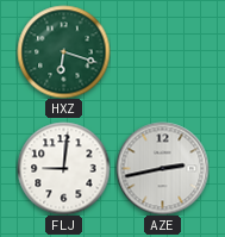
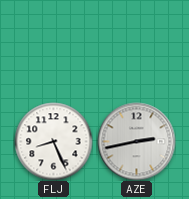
HXZ: 6:18 -> none
FLJ: 9:01 -> 8:26
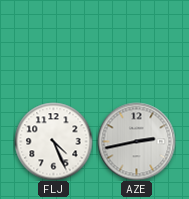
FLJ: 8:26 -> 4:26
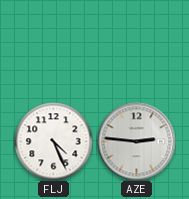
AZE: 2:43 -> 2:46
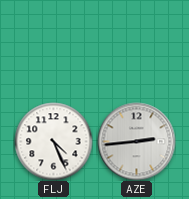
AZE: 2:46 -> 2:44
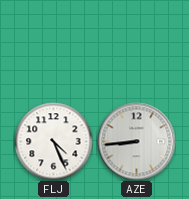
AZE: 2:44 -> 8:44
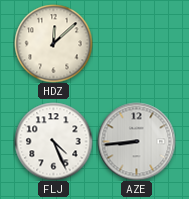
HDZ: none -> 12:08
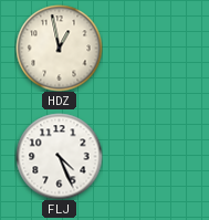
HDZ: 12:08 -> 12:58
AZE: 8:44 -> none
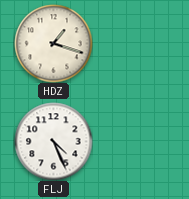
HDZ: 12:58 -> 1:18
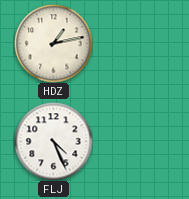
HDZ: 1:18 -> 1:13
